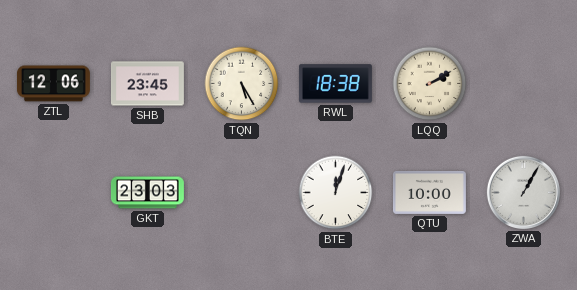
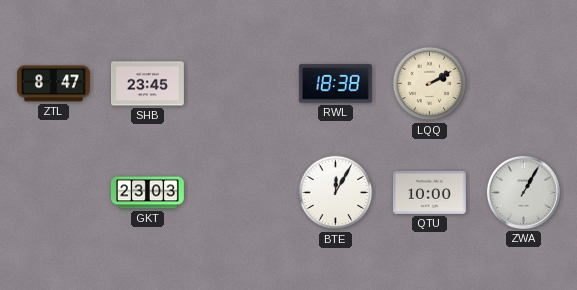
ZTL: 12:06 -> 8:47
TQN: 5:25 -> none
BTE: 12:03 -> 12:05
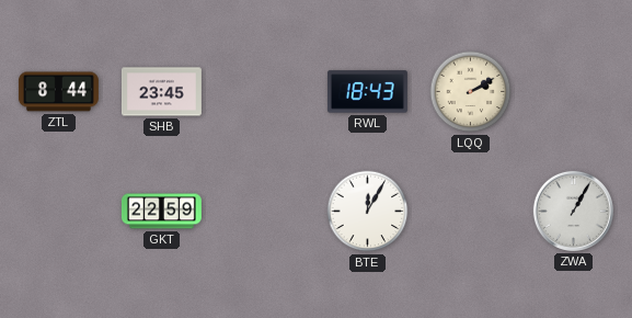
ZTL: 8:47 -> 8:44
RWL: 18:38 -> 18:43
GKT: 23:03 -> 22:59
QTU: 10:00 -> none
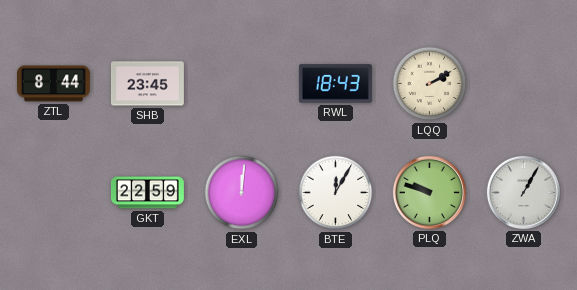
EXL: none -> 12:01
PLQ: none -> 9:48
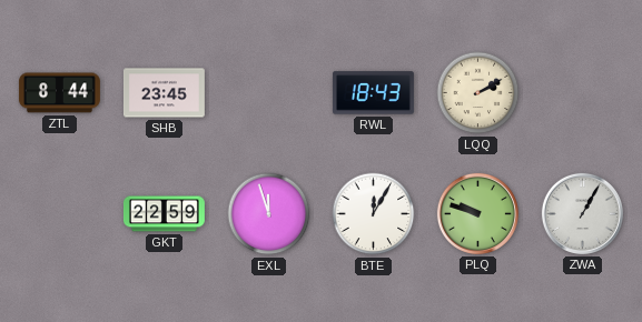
EXL: 12:01 -> 11:57
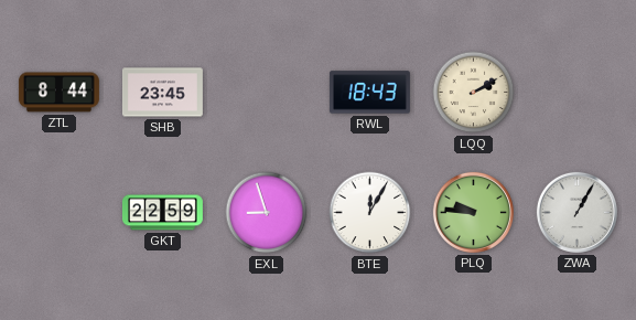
EXL: 11:57 -> 8:57
PLQ: 9:48 -> 9:46
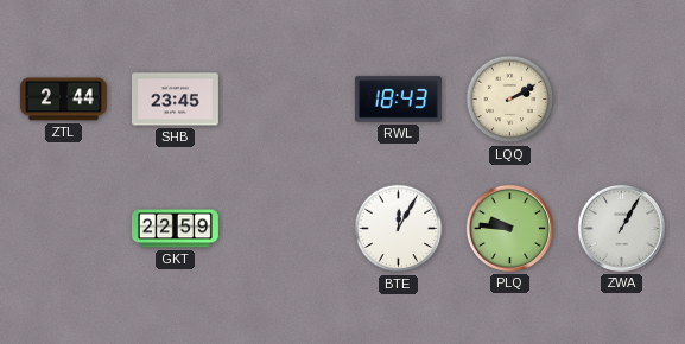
ZTL: 8:44 -> 2:44
EXL: 8:57 -> none
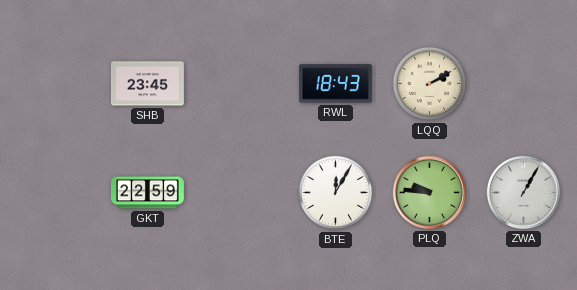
ZTL: 2:44 -> none
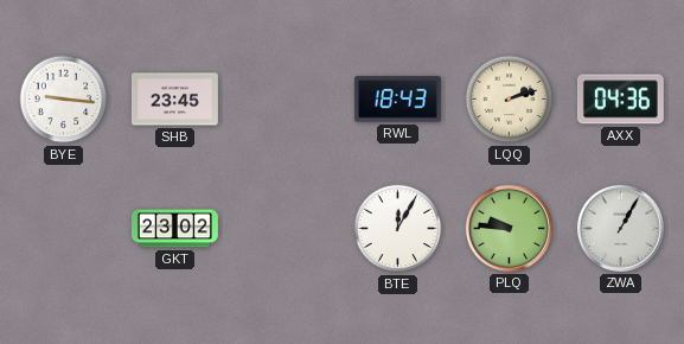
BYE: none -> 9:16
LQQ: 2:10 -> 2:12
AXX: none -> 04:36
GKT: 22:59 -> 23:02
